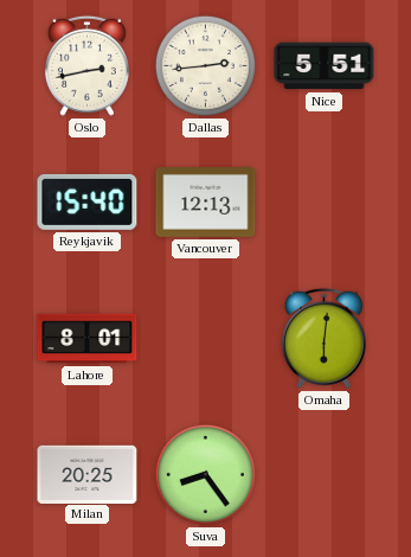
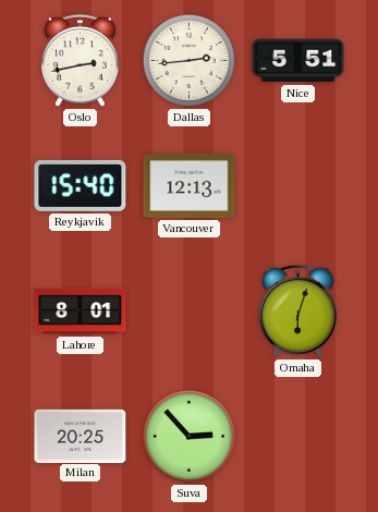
Omaha: 6:01 -> 6:03
Suva: 8:24 -> 2:53
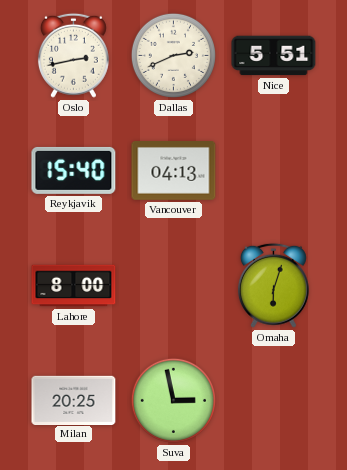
Dallas: 2:44 -> 2:41
Vancouver: 12:13 -> 04:13
Lahore: 8:01 -> 8:00
Suva: 2:53 -> 2:58
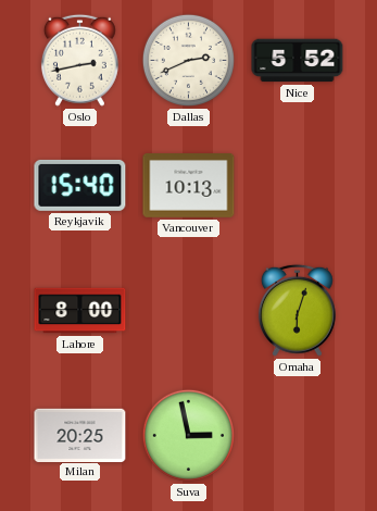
Nice: 5:51 -> 5:52
Vancouver: 04:13 -> 10:13
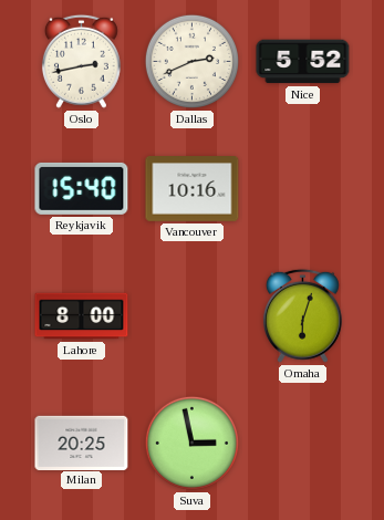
Vancouver: 10:13 -> 10:16
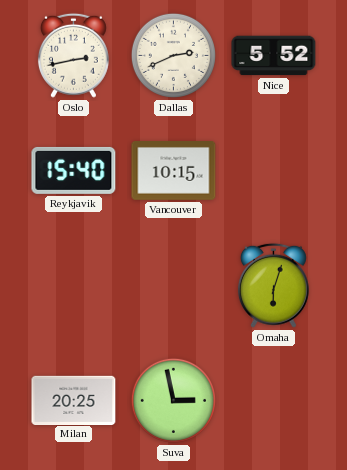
Vancouver: 10:16 -> 10:15
Lahore: 8:00 -> none
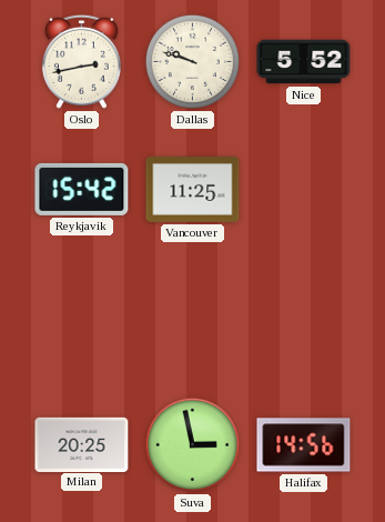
Dallas: 2:41 -> 9:48
Reykjavik: 15:40 -> 15:42
Vancouver: 10:15 -> 11:25
Omaha: 6:03 -> none
Halifax: none -> 14:56
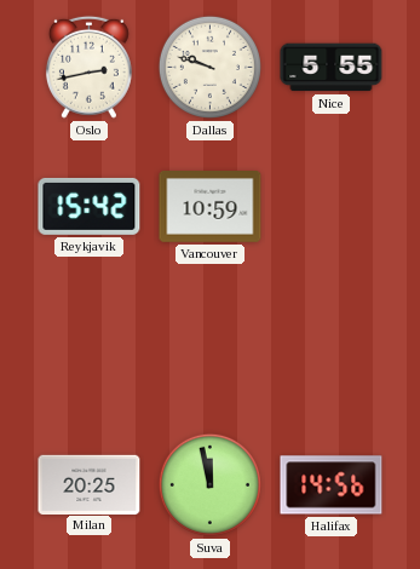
Nice: 5:52 -> 5:55
Vancouver: 11:25 -> 10:59
Suva: 2:58 -> 11:58
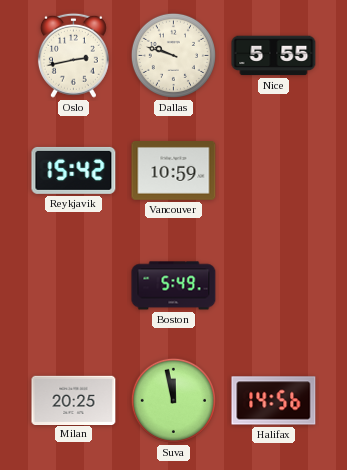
Boston: none -> 5:49
